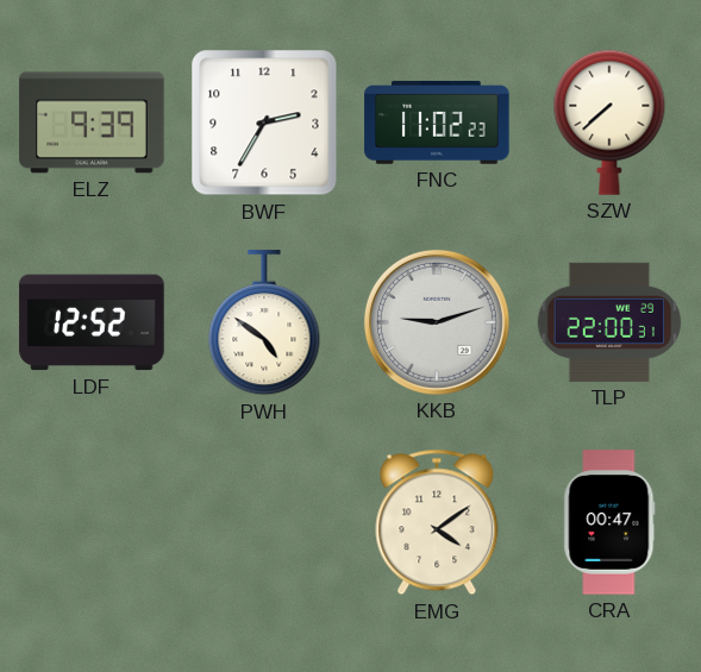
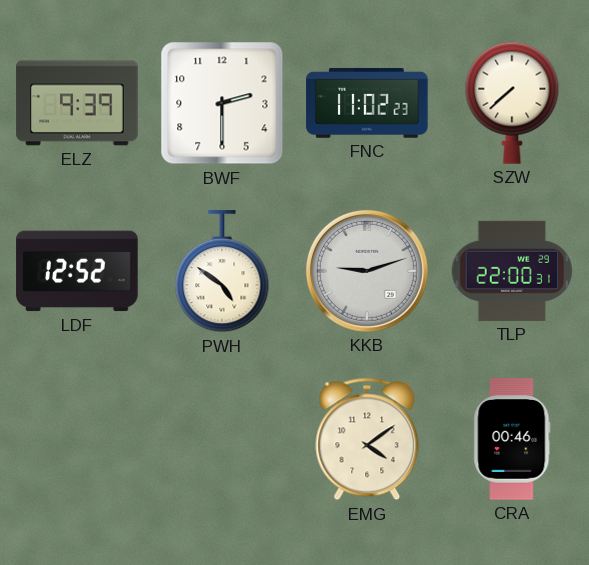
BWF: 2:35 -> 2:30
CRA: 00:47 -> 00:46
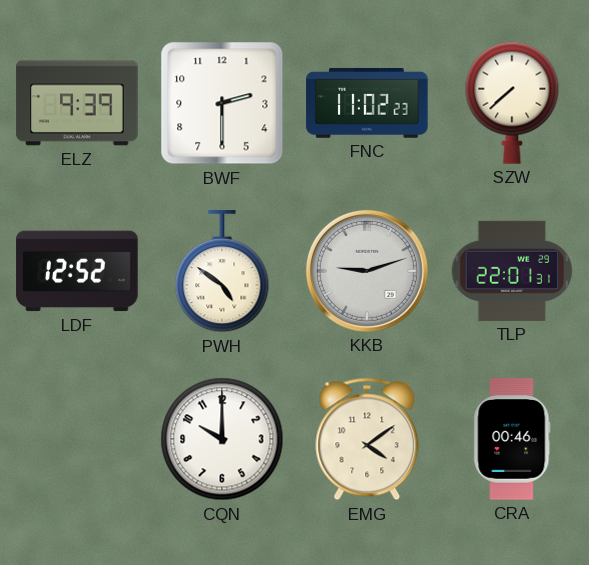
TLP: 22:00 -> 22:01
CQN: none -> 10:00
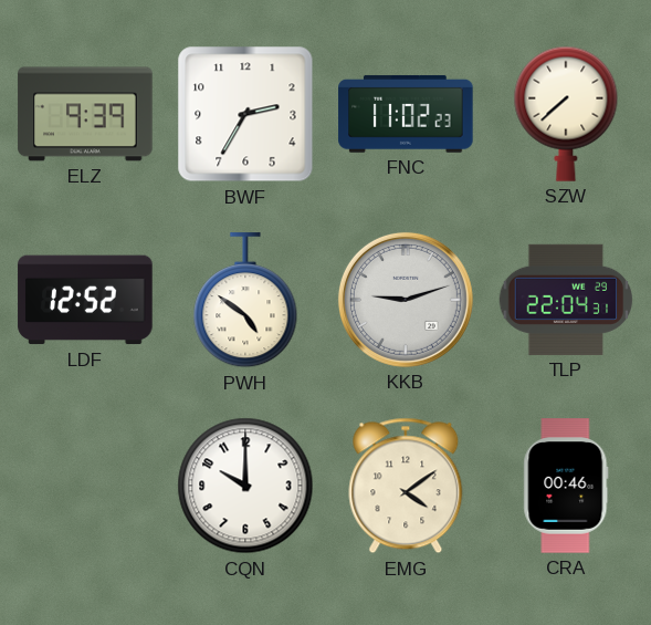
BWF: 2:30 -> 2:35
TLP: 22:01 -> 22:04
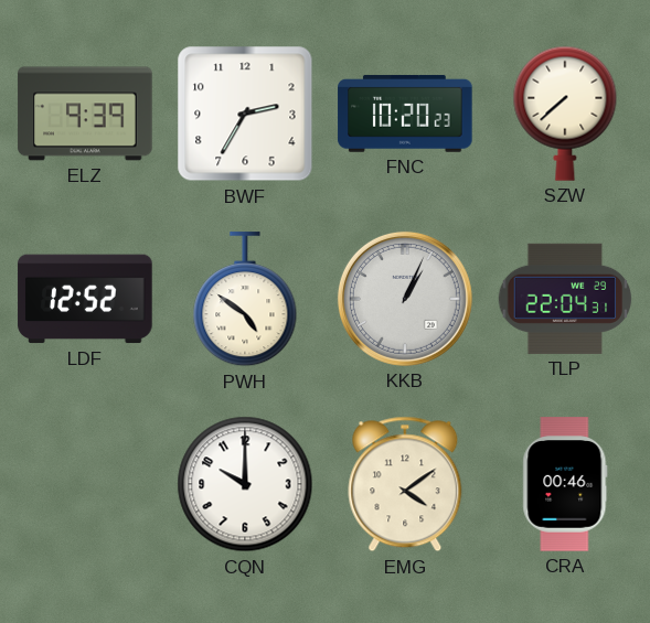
FNC: 11:02 -> 10:20
KKB: 9:12 -> 1:04
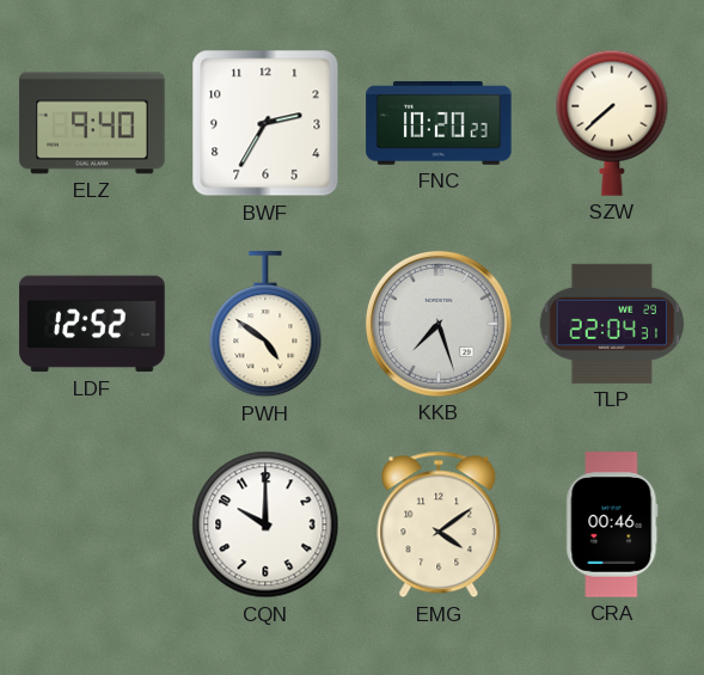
ELZ: 9:39 -> 9:40
KKB: 1:04 -> 7:27
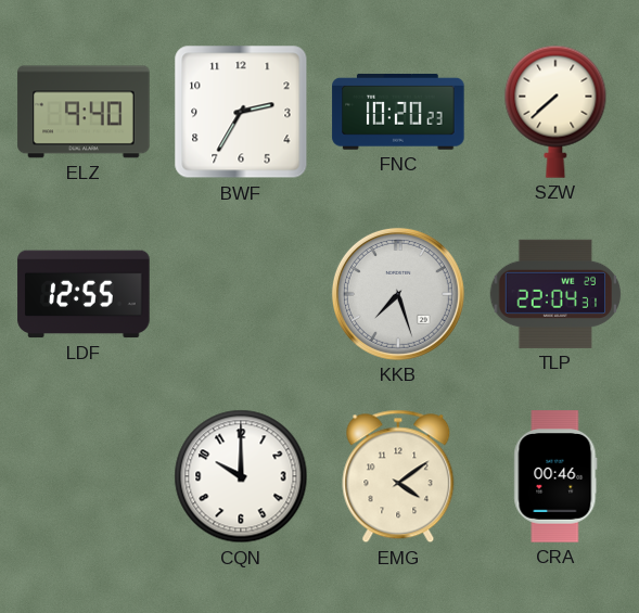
LDF: 12:52 -> 12:55
PWH: 4:51 -> none
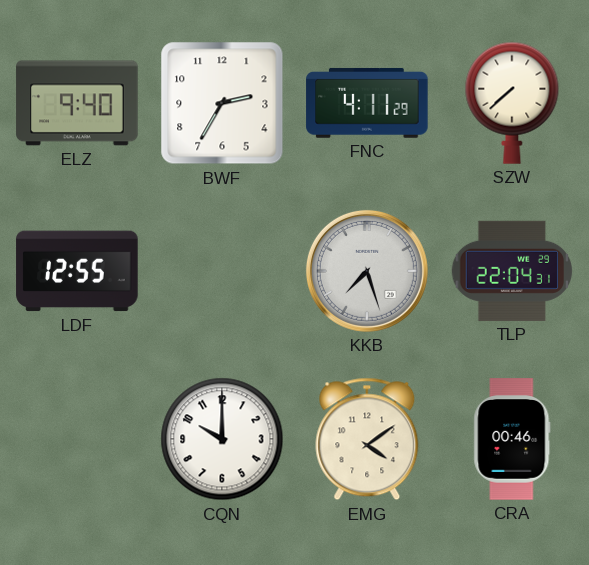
FNC: 10:20 -> 4:11
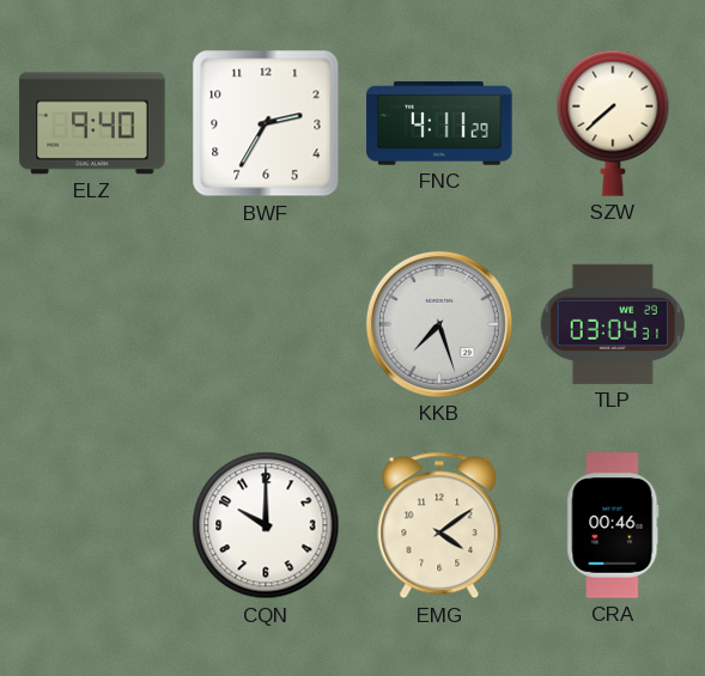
LDF: 12:55 -> none
TLP: 22:04 -> 03:04
